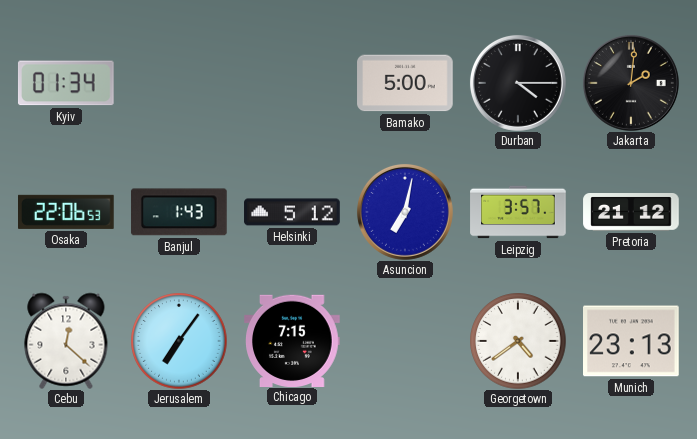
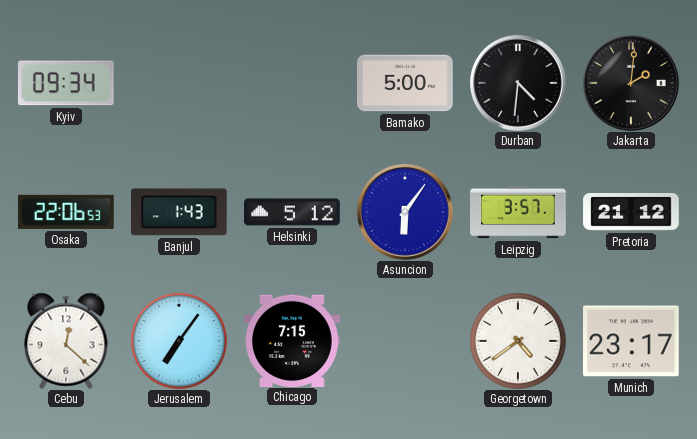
Kyiv: 01:34 -> 09:34
Durban: 4:15 -> 4:31
Asuncion: 7:02 -> 6:06
Munich: 23:13 -> 23:17
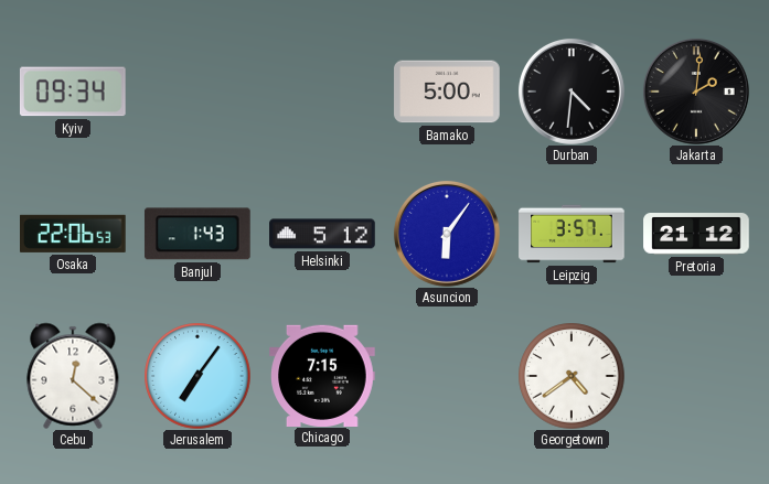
Munich: 23:17 -> none
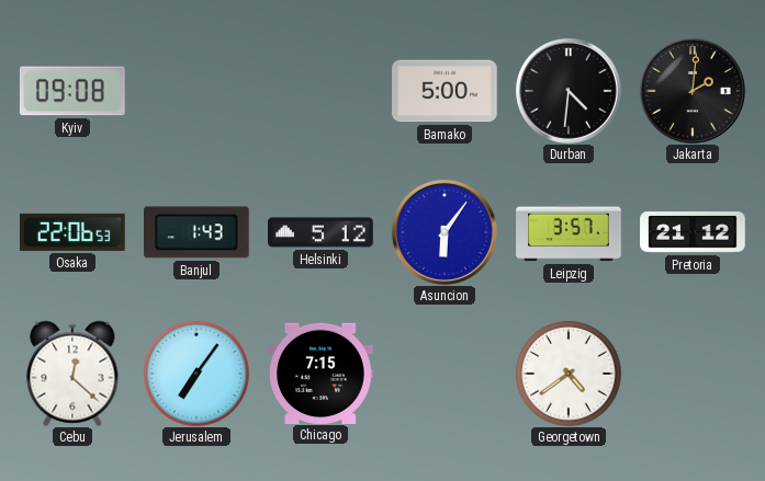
Kyiv: 09:34 -> 09:08
